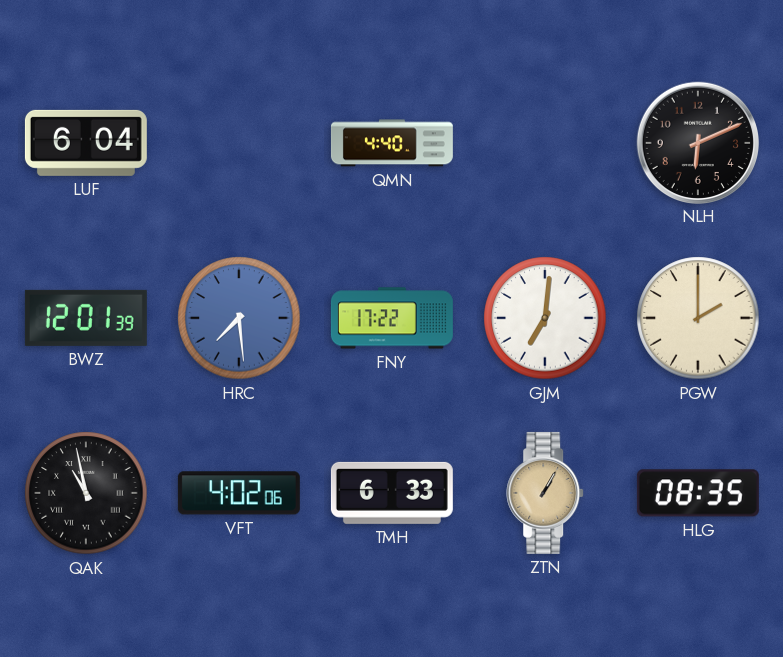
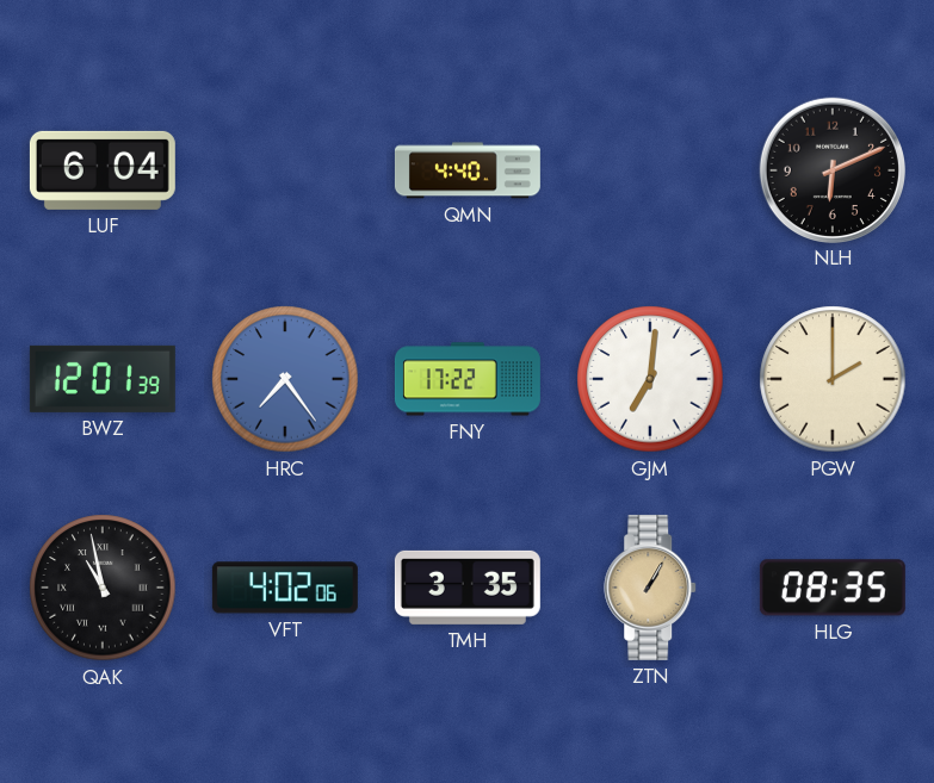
HRC: 7:29 -> 7:24
TMH: 6:33 -> 3:35
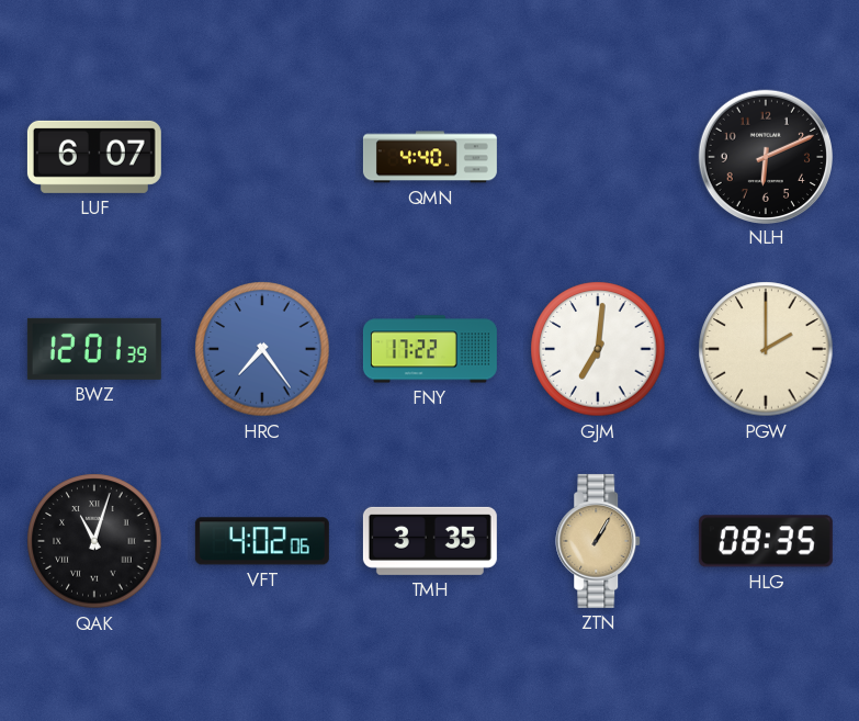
LUF: 6:04 -> 6:07
QAK: 10:58 -> 11:03
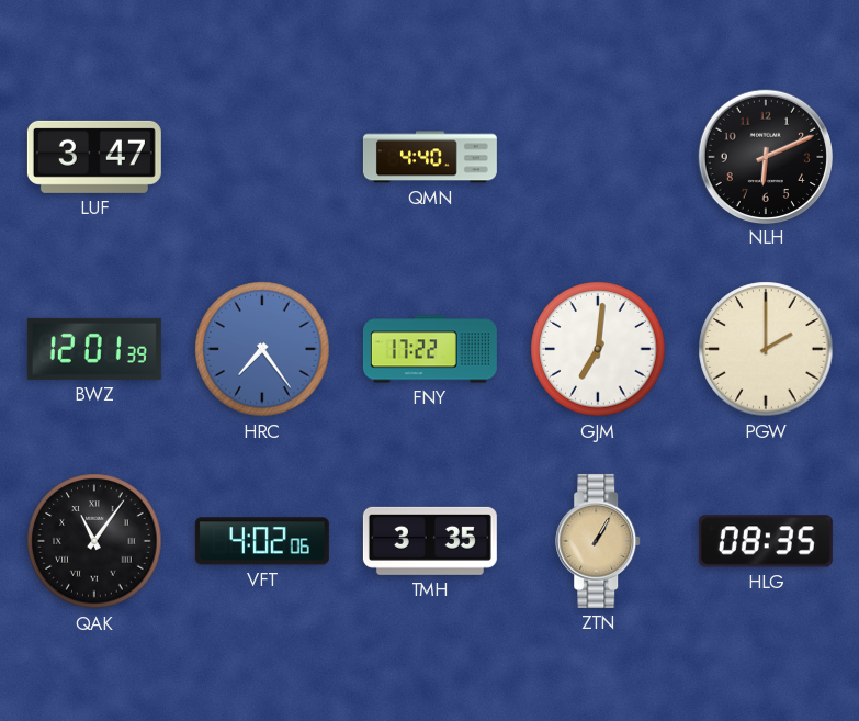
LUF: 6:07 -> 3:47
QAK: 11:03 -> 11:06
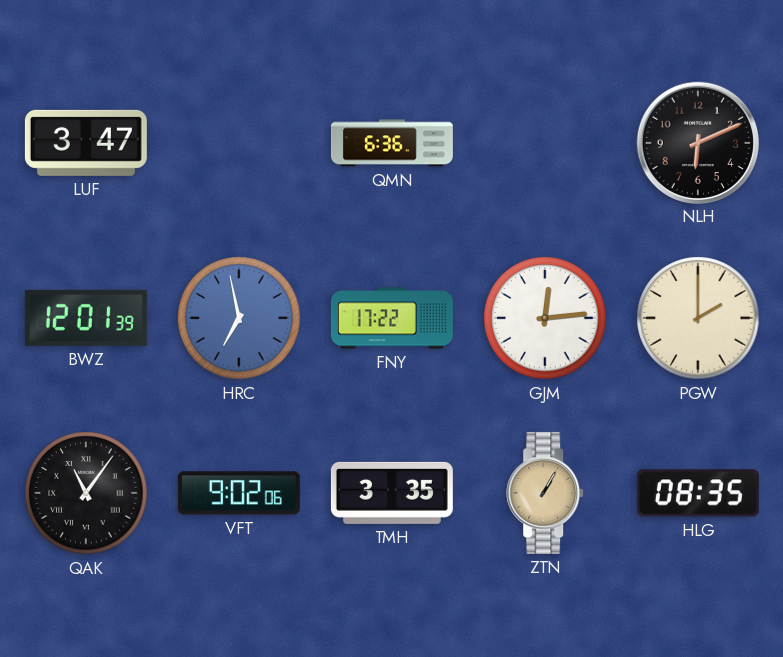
QMN: 4:40 -> 6:36
HRC: 7:24 -> 6:58
GJM: 7:01 -> 12:14
VFT: 4:02 -> 9:02
